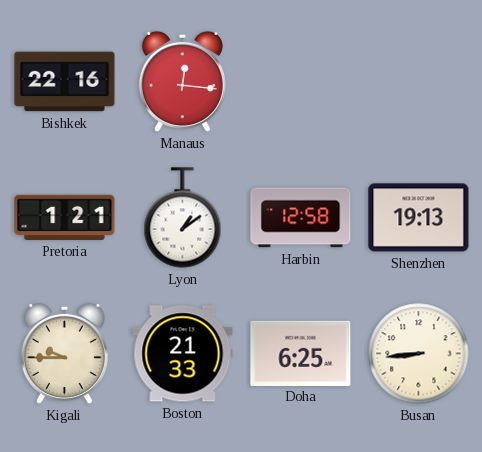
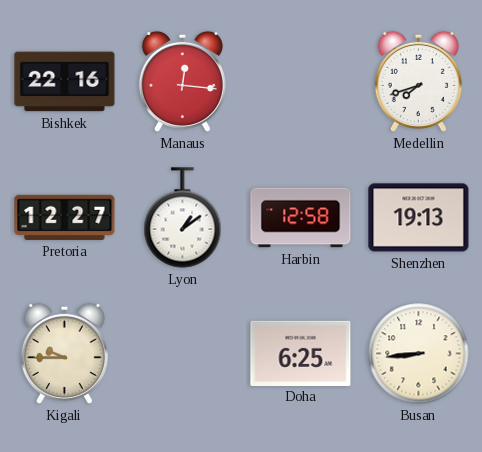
Medellin: none -> 7:42
Pretoria: 1:21 -> 12:27
Boston: 21:33 -> none
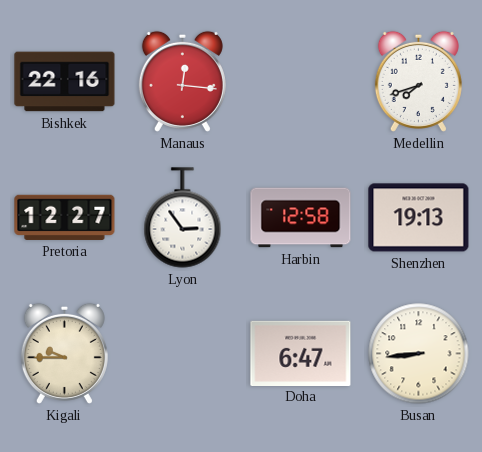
Lyon: 1:09 -> 2:54
Doha: 6:25 -> 6:47
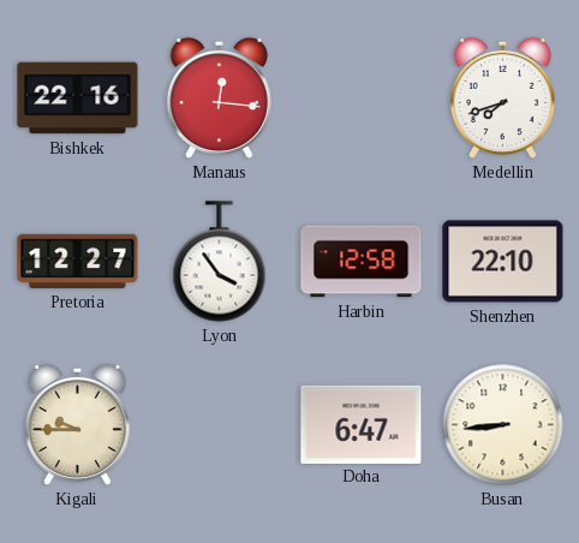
Lyon: 2:54 -> 3:54
Shenzhen: 19:13 -> 22:10
